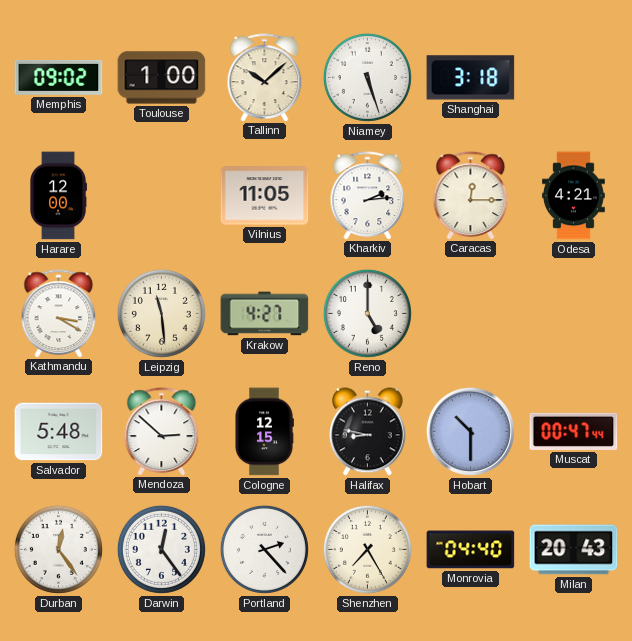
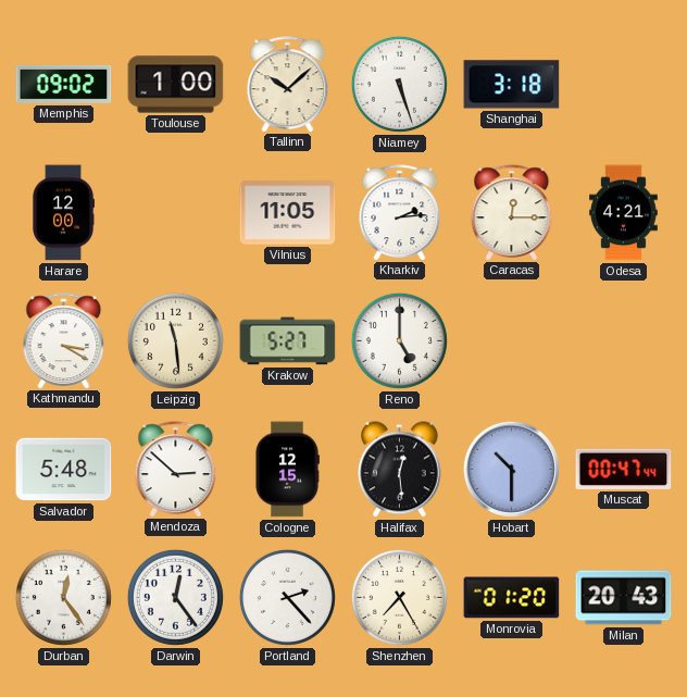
Krakow: 4:27 -> 5:27
Halifax: 8:47 -> 12:29
Monrovia: 04:40 -> 01:20
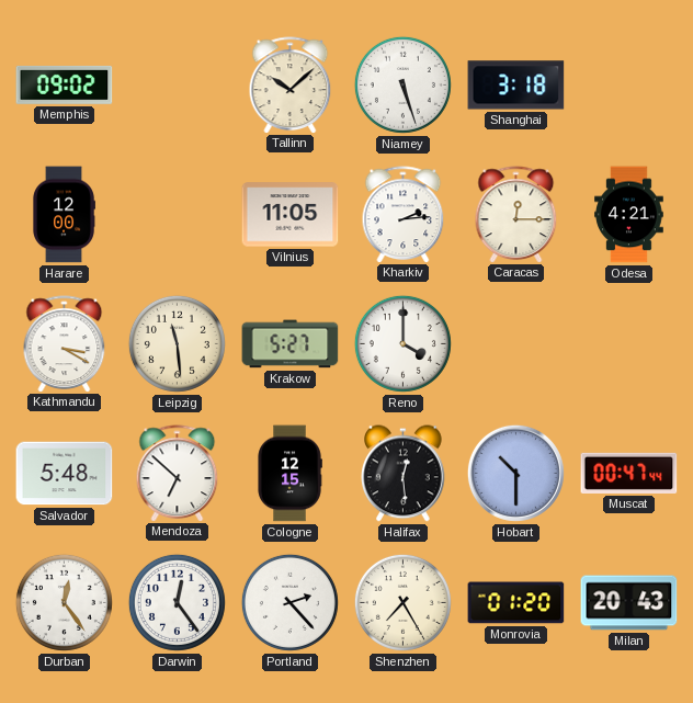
Toulouse: 1:00 -> none
Reno: 5:00 -> 4:00
Mendoza: 2:52 -> 6:52
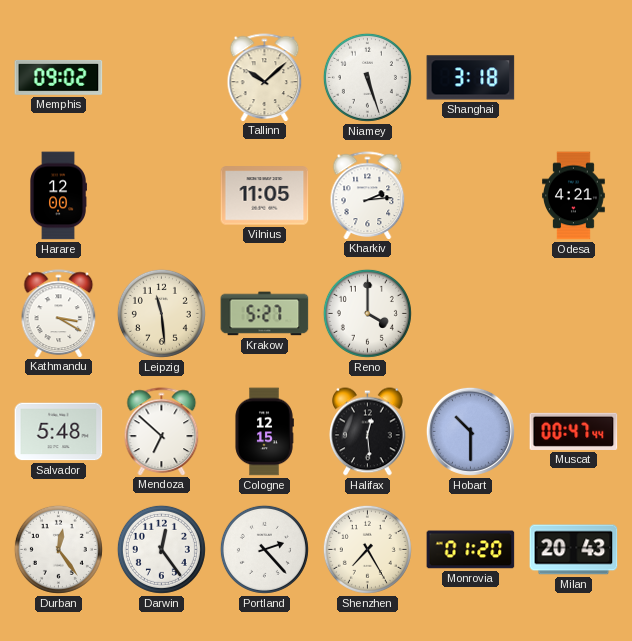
Caracas: 12:15 -> none
